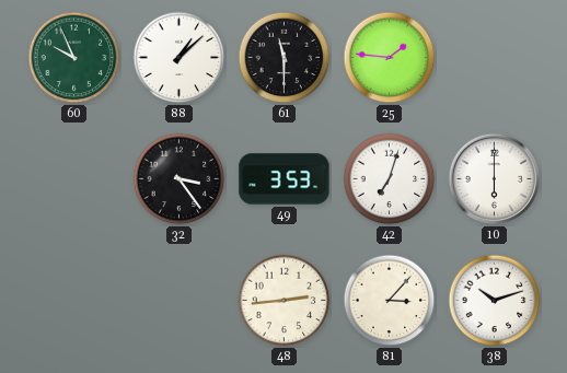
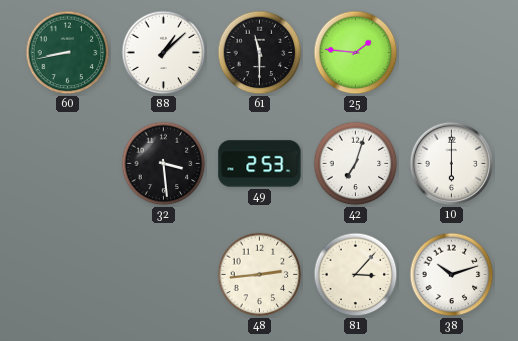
60: 9:56 -> 8:43
32: 3:24 -> 3:29
49: 3:53 -> 2:53
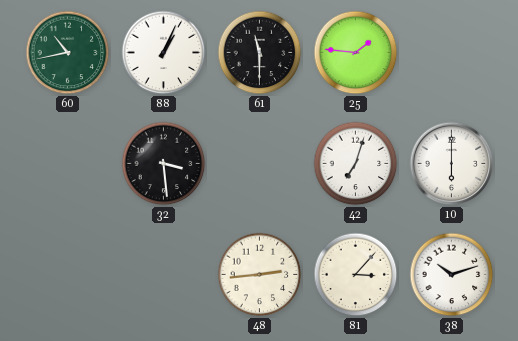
60: 8:43 -> 10:43
88: 1:08 -> 1:04
49: 2:53 -> none
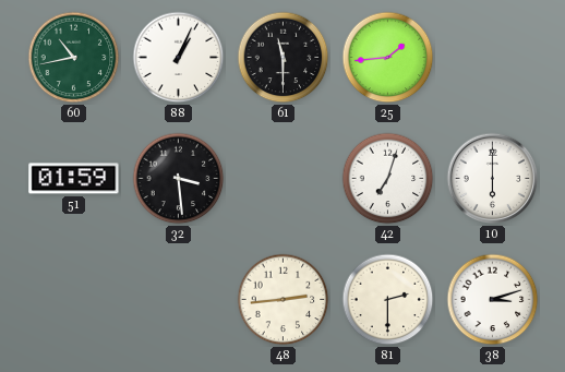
25: 1:46 -> 1:44
51: none -> 01:59
81: 3:07 -> 2:30
38: 10:12 -> 3:12
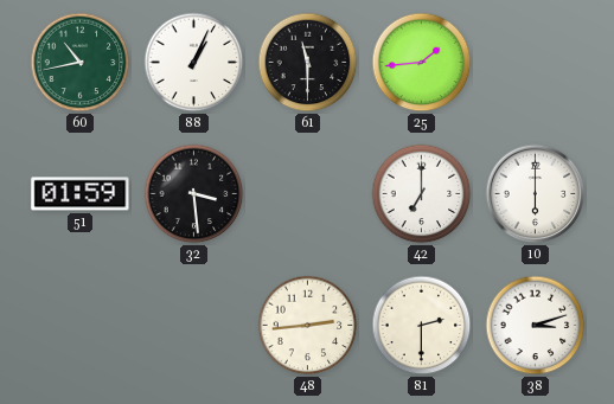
42: 7:03 -> 7:00
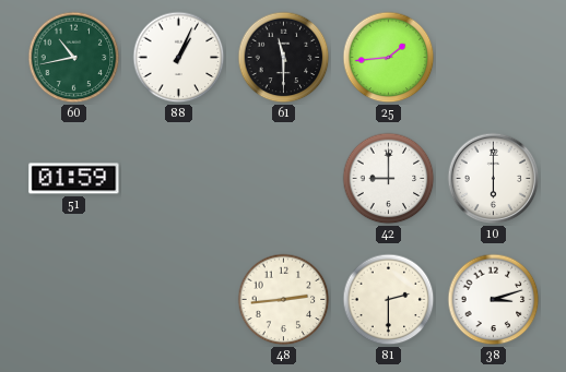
32: 3:29 -> none
42: 7:00 -> 9:00
